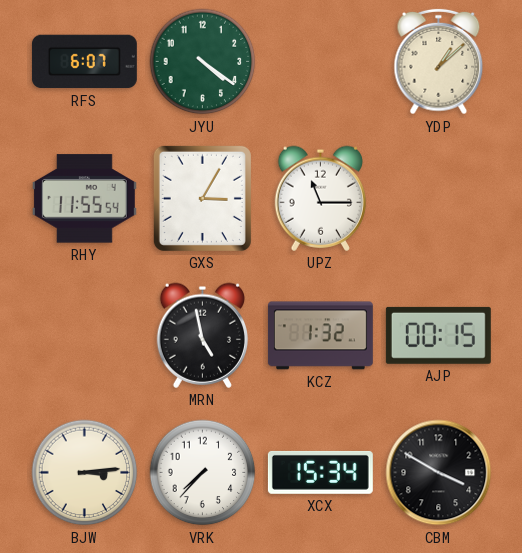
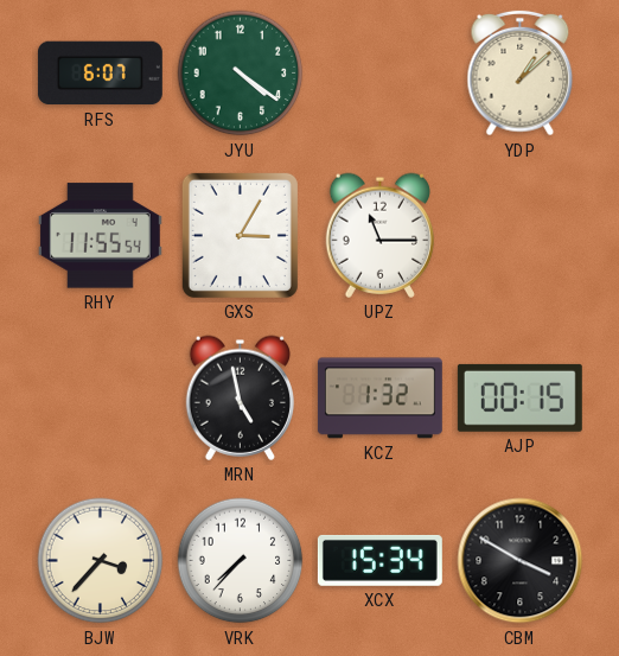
BJW: 3:14 -> 3:37
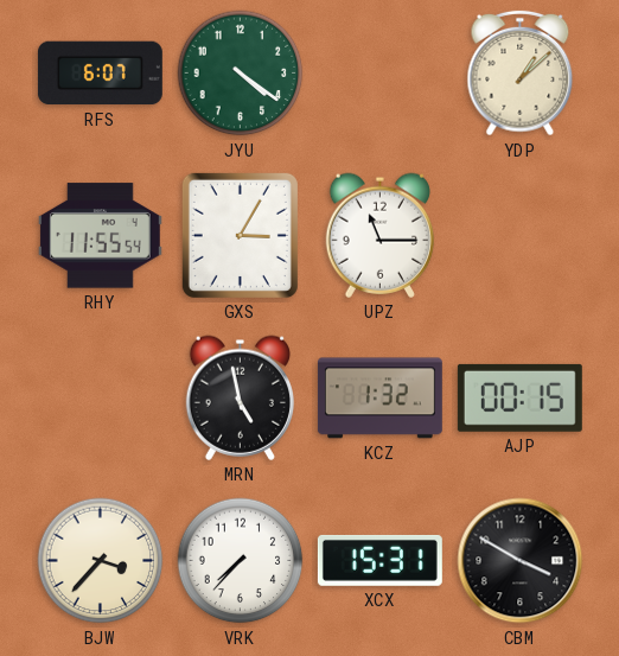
XCX: 15:34 -> 15:31
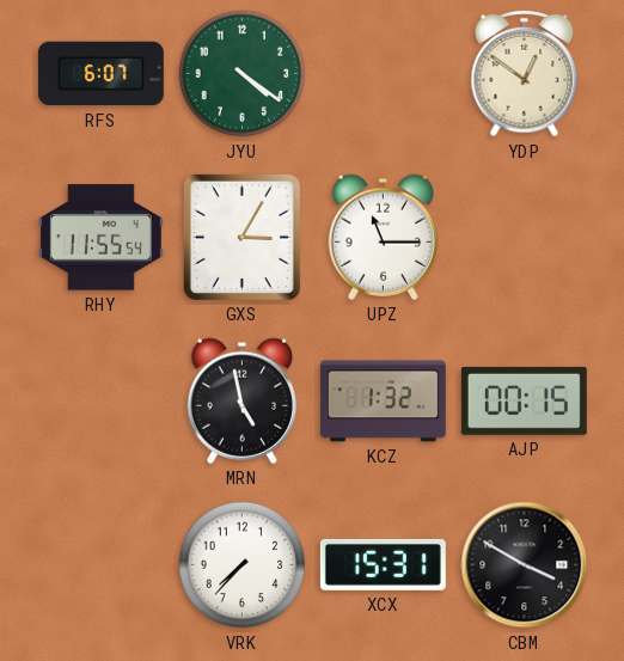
YDP: 1:08 -> 12:51
BJW: 3:37 -> none
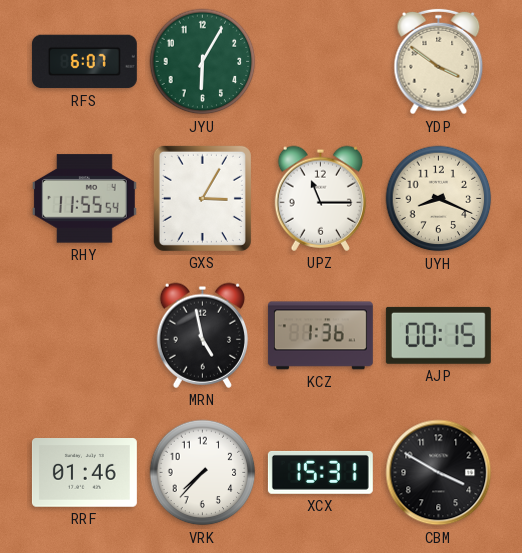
JYU: 4:21 -> 6:05
YDP: 12:51 -> 3:51
UYH: none -> 8:19
KCZ: 1:32 -> 1:36
RRF: none -> 01:46
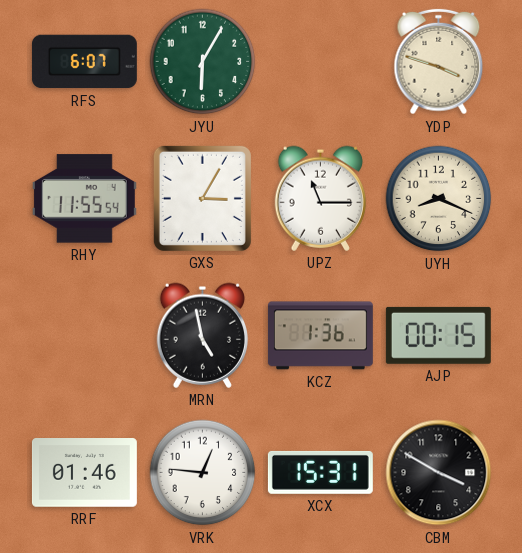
YDP: 3:51 -> 3:48
VRK: 7:37 -> 12:46
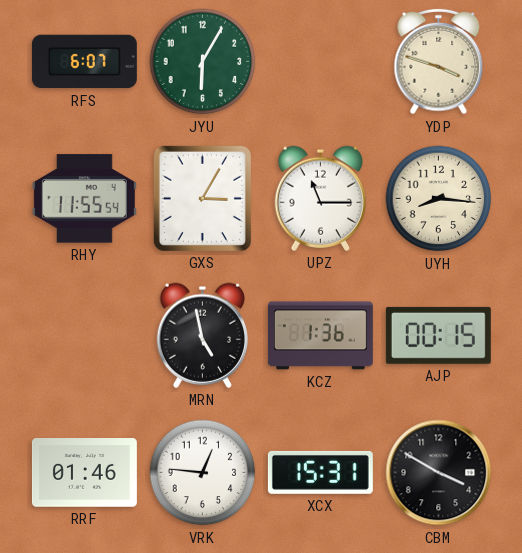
UYH: 8:19 -> 8:16
